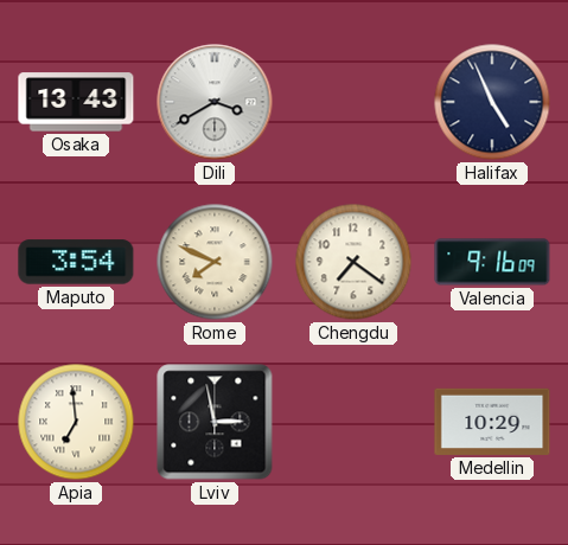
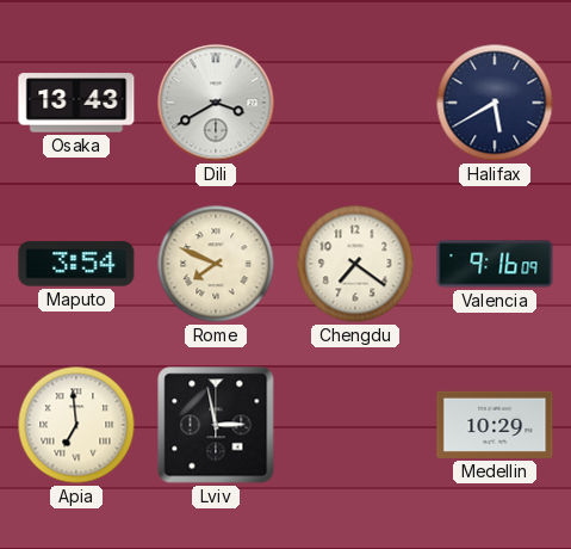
Halifax: 4:56 -> 5:40
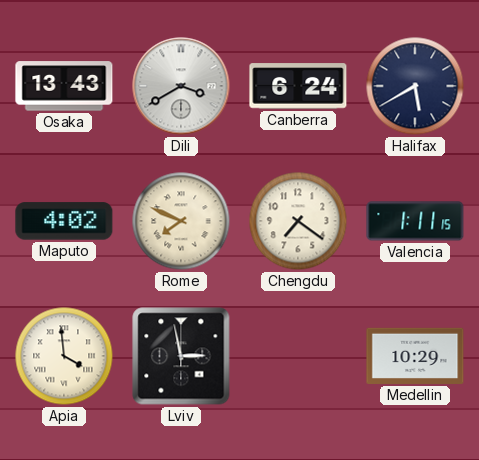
Canberra: none -> 6:24
Maputo: 3:54 -> 4:02
Valencia: 9:16 -> 1:11
Apia: 6:59 -> 3:59
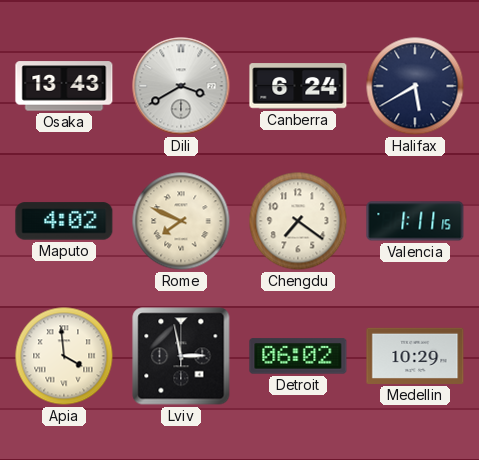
Detroit: none -> 06:02
